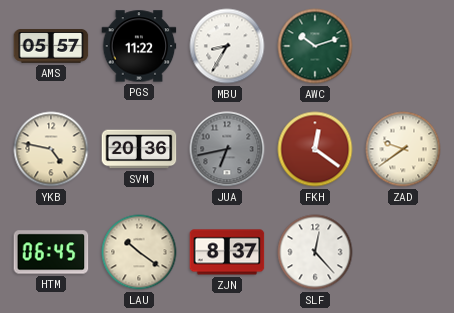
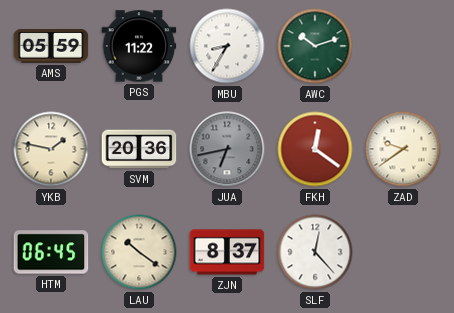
AMS: 05:57 -> 05:59
YKB: 4:47 -> 1:47
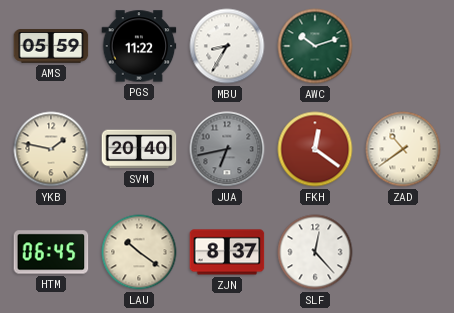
SVM: 20:36 -> 20:40
ZAD: 9:39 -> 10:39
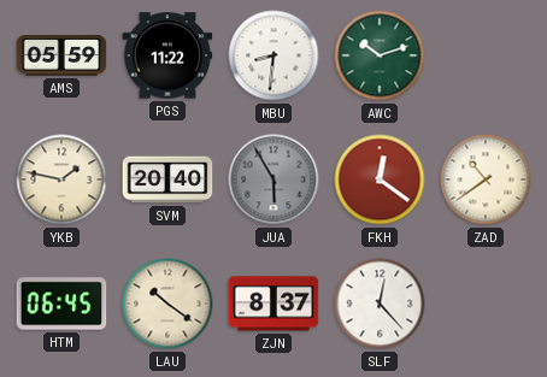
MBU: 8:35 -> 8:31
JUA: 6:43 -> 5:55
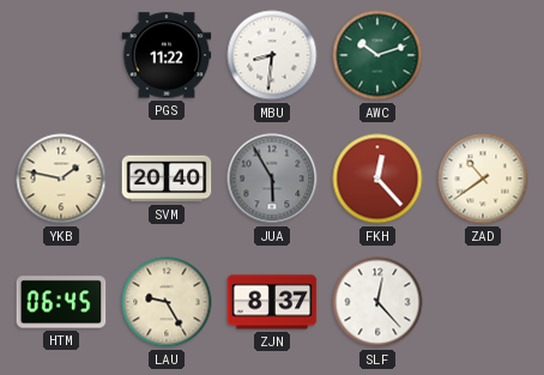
AMS: 05:59 -> none
FKH: 12:21 -> 12:23
LAU: 10:21 -> 9:25
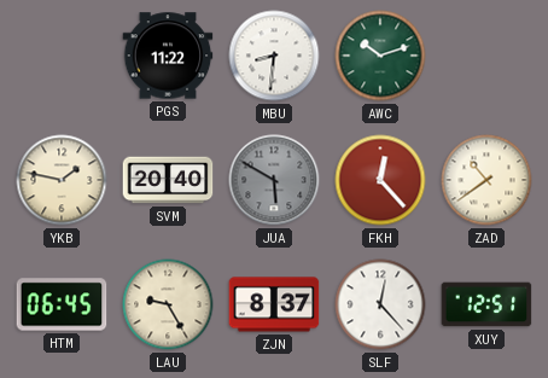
JUA: 5:55 -> 5:50
XUY: none -> 12:51
